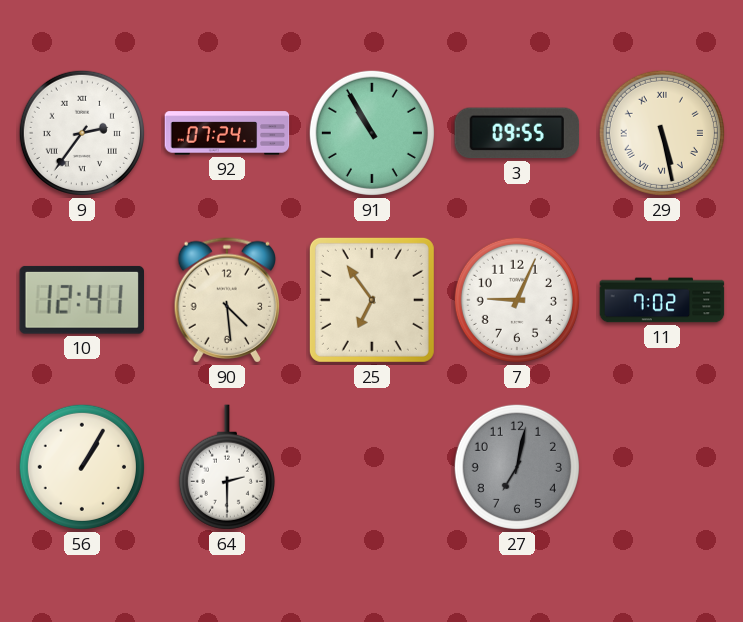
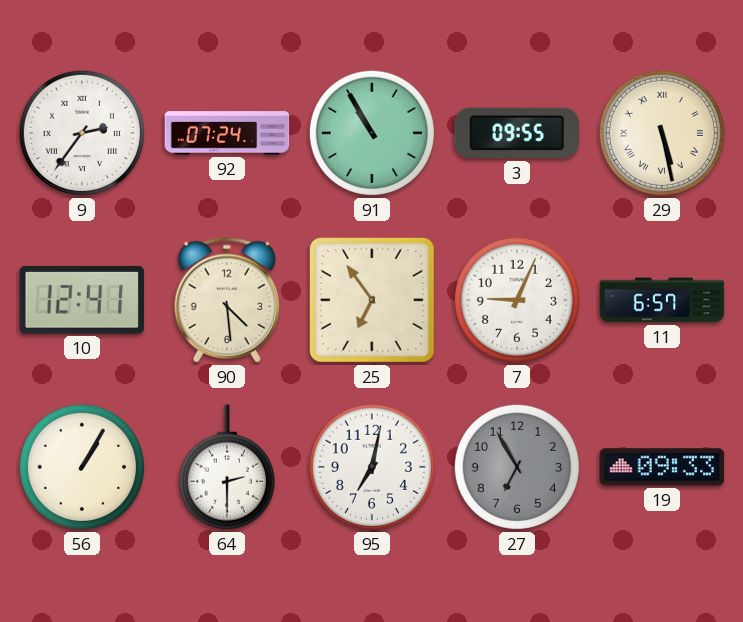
11: 7:02 -> 6:57
95: none -> 7:02
27: 7:02 -> 6:55
19: none -> 09:33
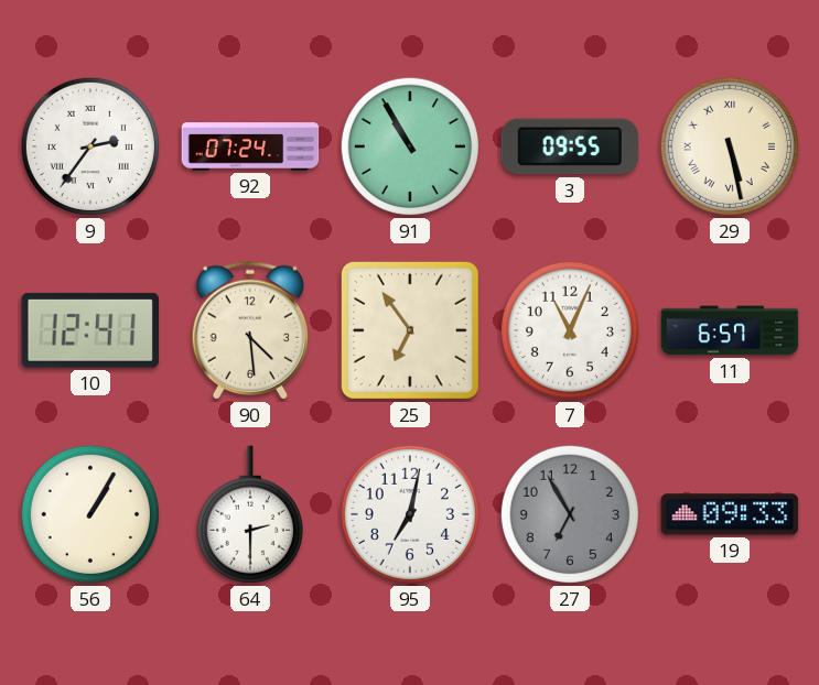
7: 9:04 -> 11:04
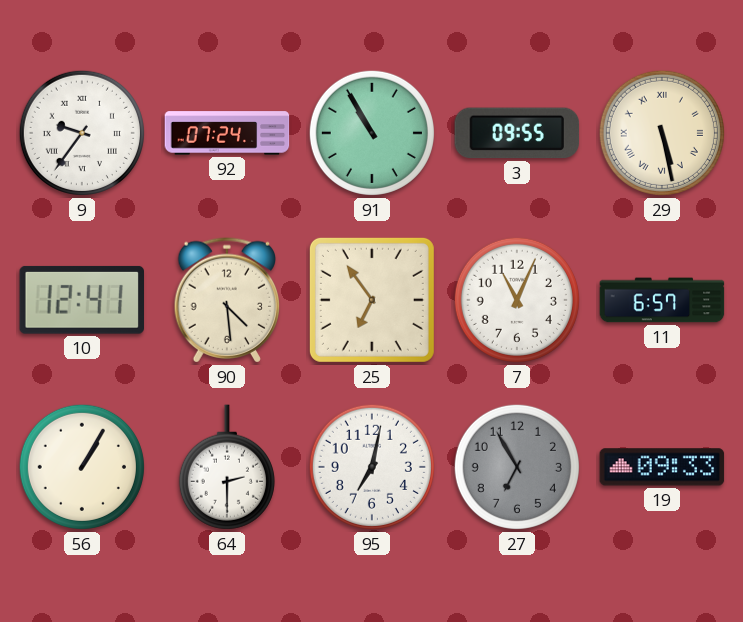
9: 2:36 -> 9:36
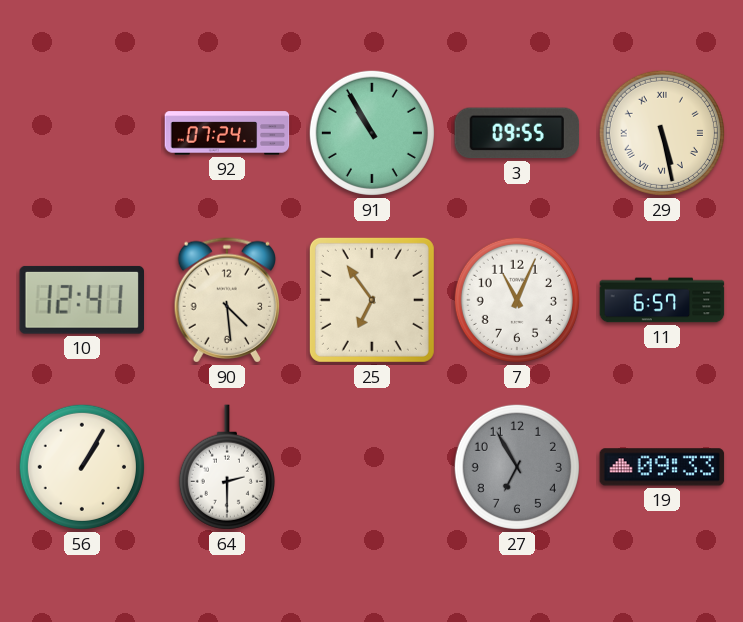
9: 9:36 -> none
95: 7:02 -> none
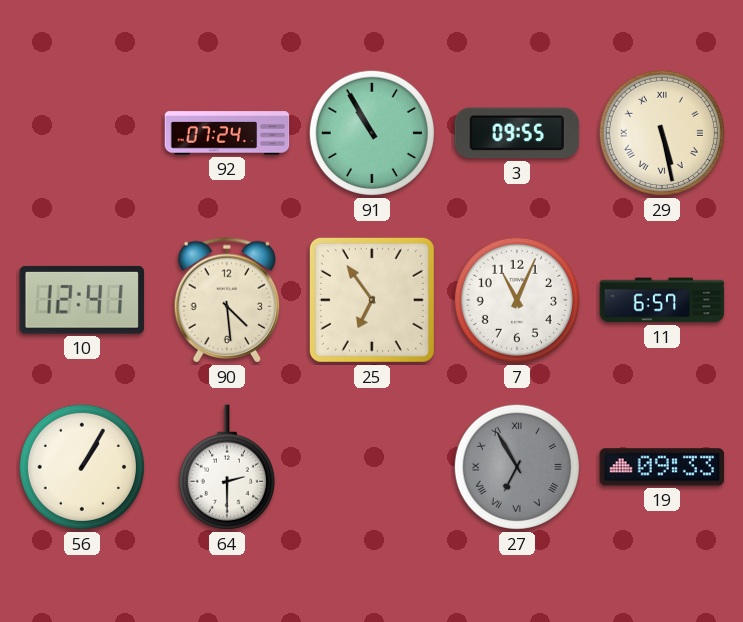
27 numerals: Arabic -> Roman
